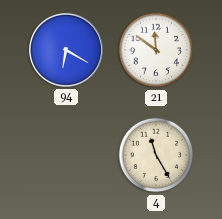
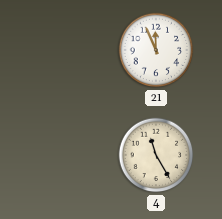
94: 6:20 -> none
21: 11:51 -> 11:56
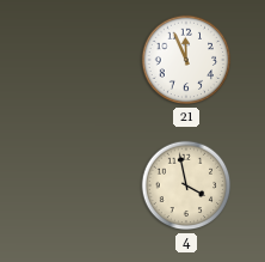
4: 11:25 -> 3:58
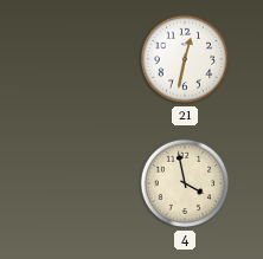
21: 11:56 -> 12:32
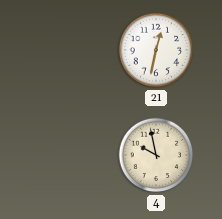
4: 3:58 -> 9:58
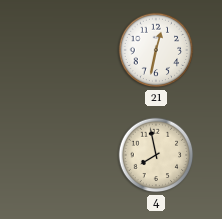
4: 9:58 -> 7:58
